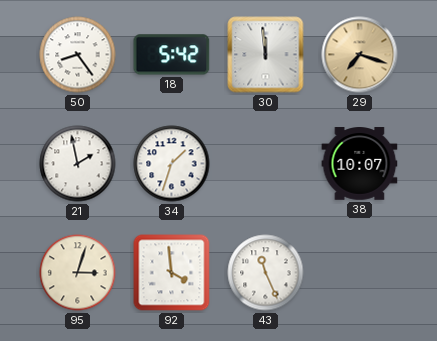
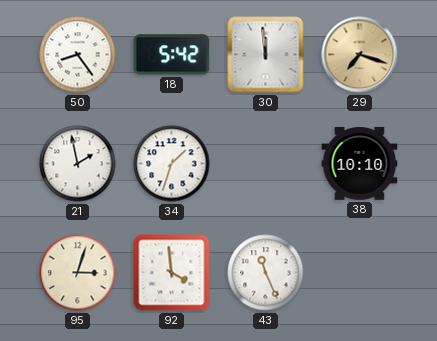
38: 10:07 -> 10:10
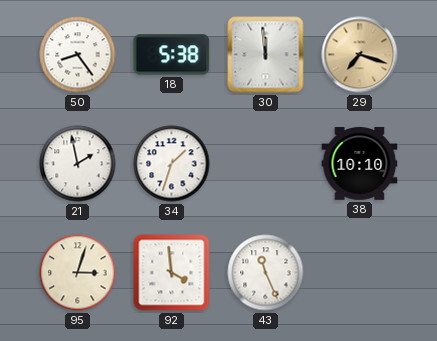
18: 5:42 -> 5:38
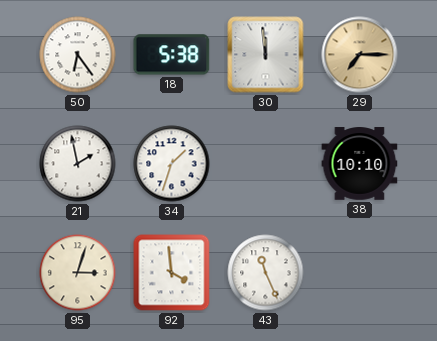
50: 8:24 -> 6:24
29: 7:18 -> 7:15
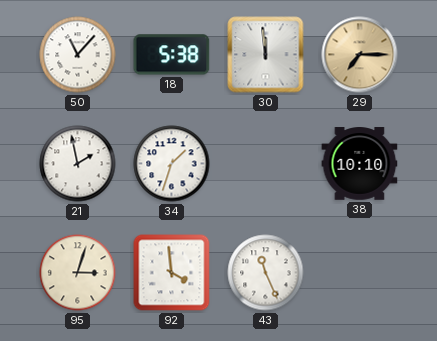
50: 6:24 -> 11:07
